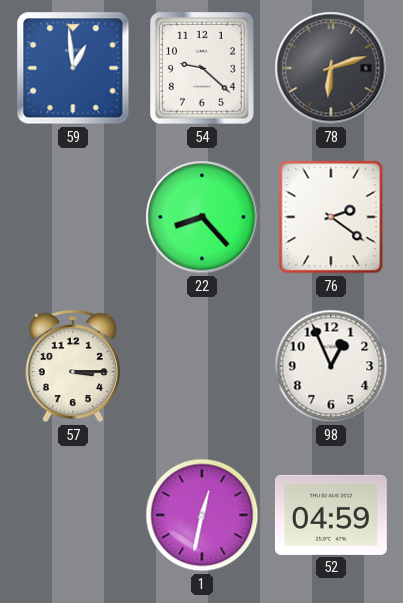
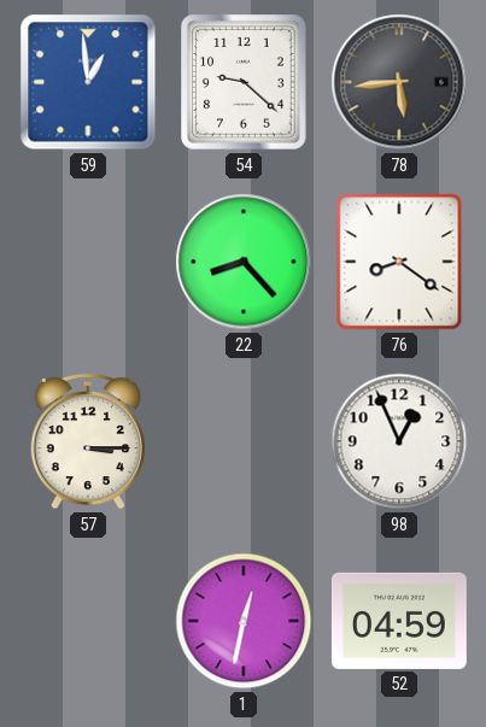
78: 6:12 -> 5:44
76: 2:21 -> 8:21
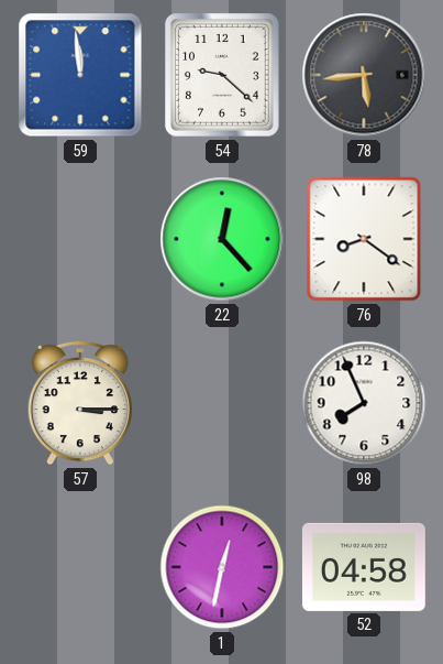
59: 12:59 -> 11:59
22: 8:23 -> 12:23
98: 12:56 -> 7:56
52: 04:59 -> 04:58
